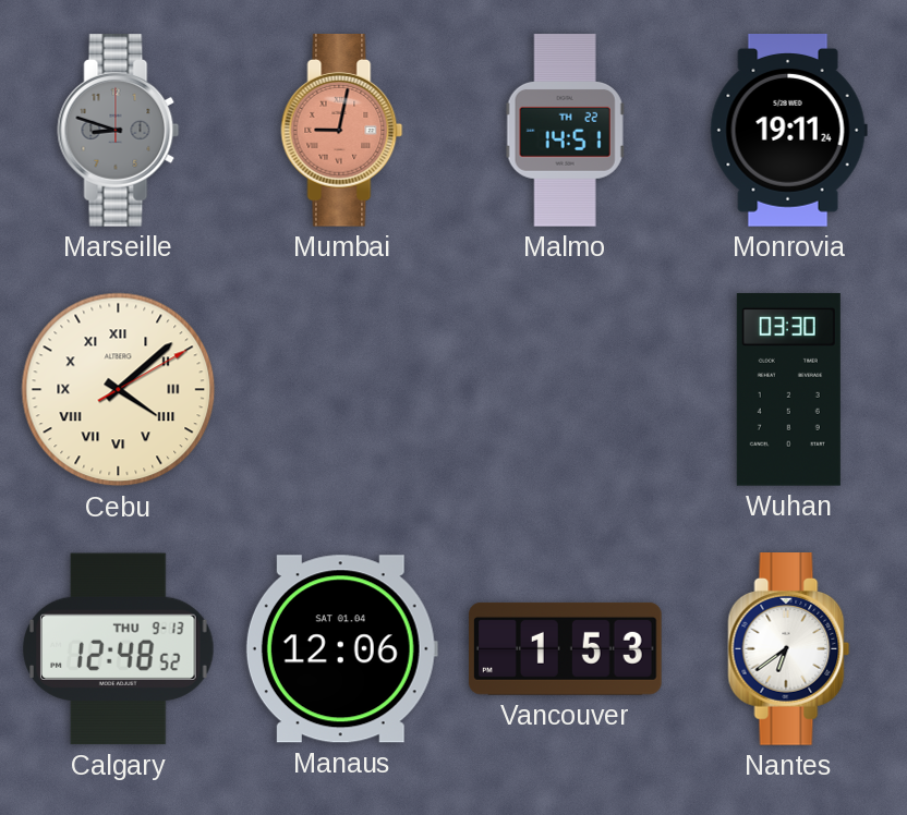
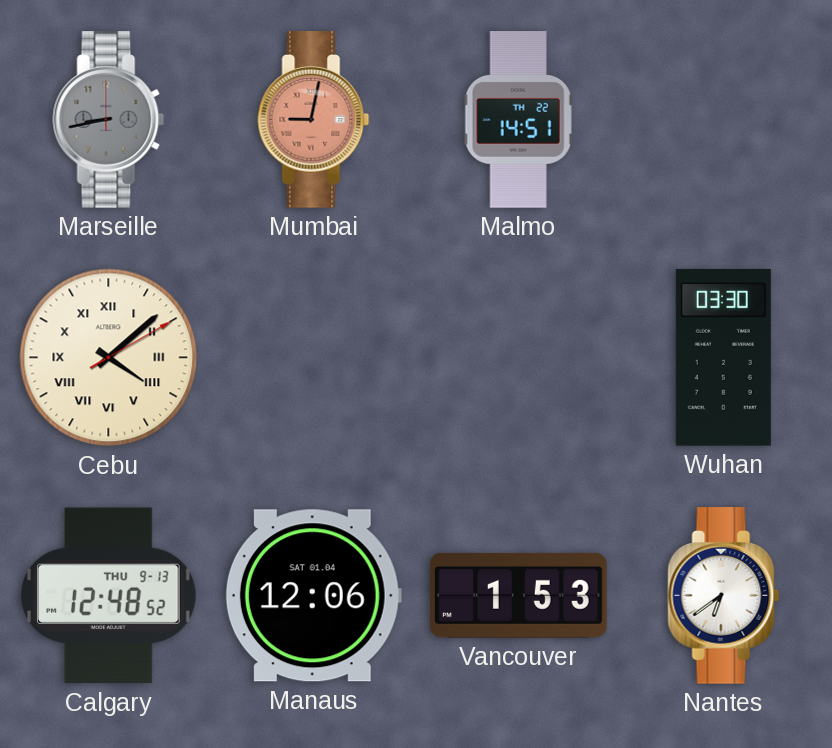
Marseille: 8:48 -> 8:43
Monrovia: 19:11 -> none
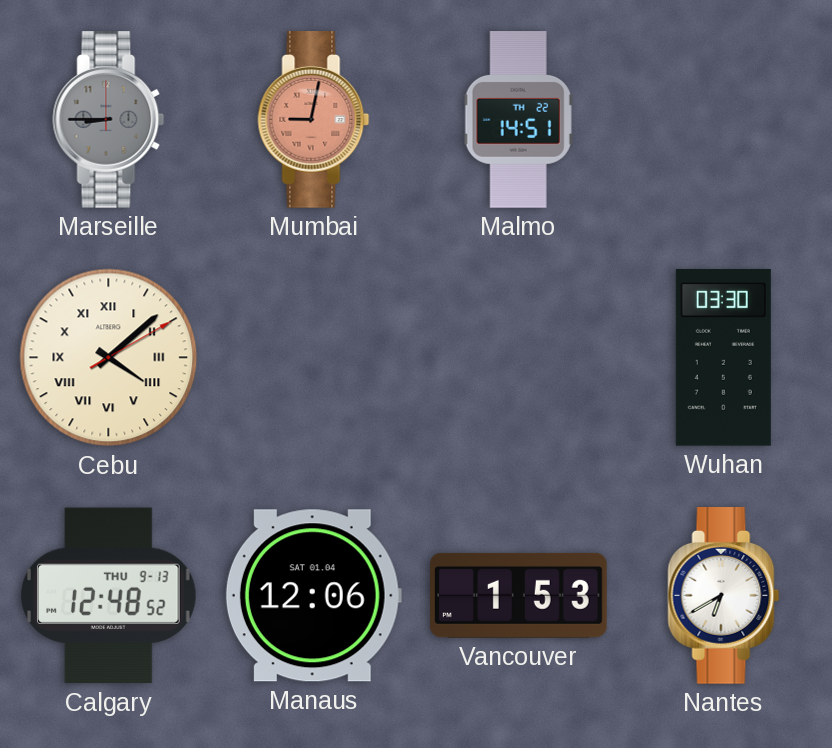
Marseille: 8:43 -> 8:45
Nantes: 6:39 -> 6:40
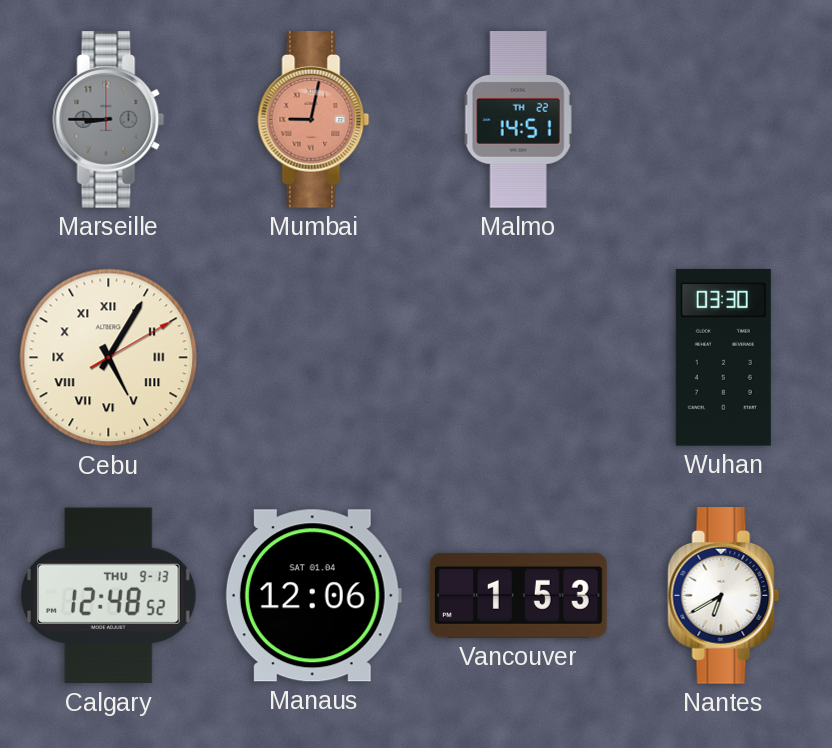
Cebu: 4:08 -> 5:05
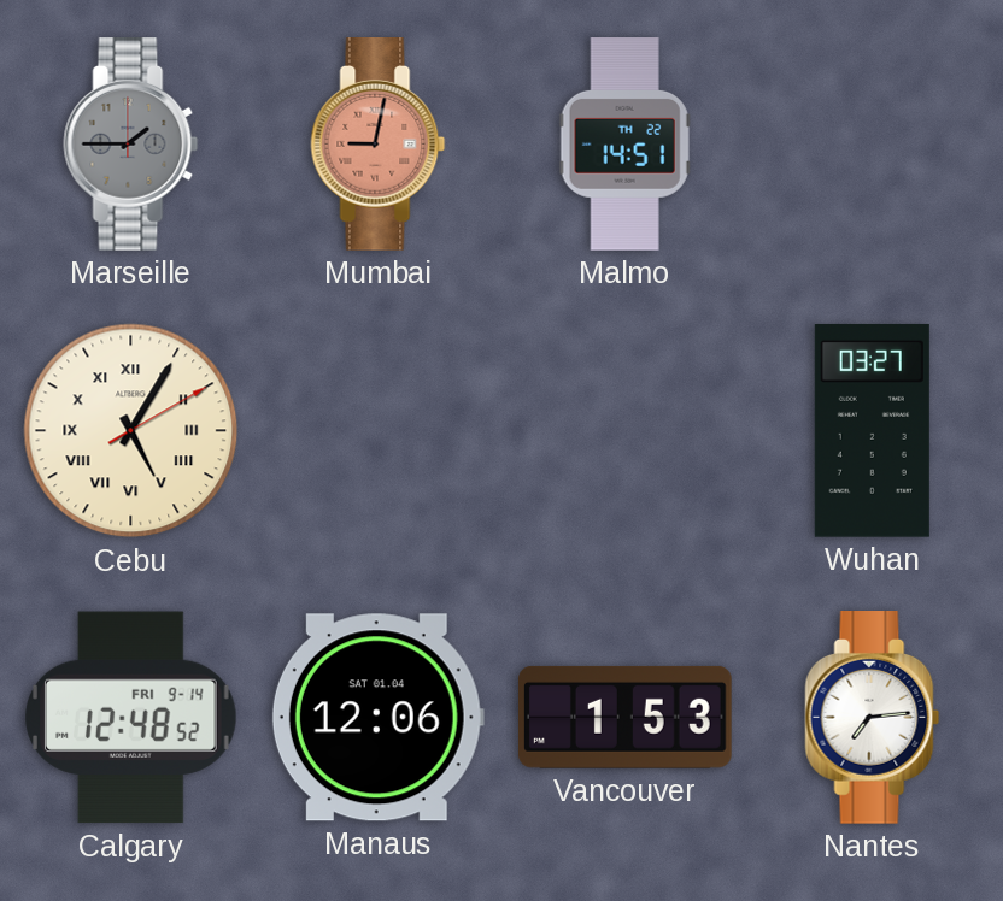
Marseille: 8:45 -> 1:45
Wuhan: 03:30 -> 03:27
Calgary date: THU 9-13 -> FRI 9-14
Nantes: 6:40 -> 7:14
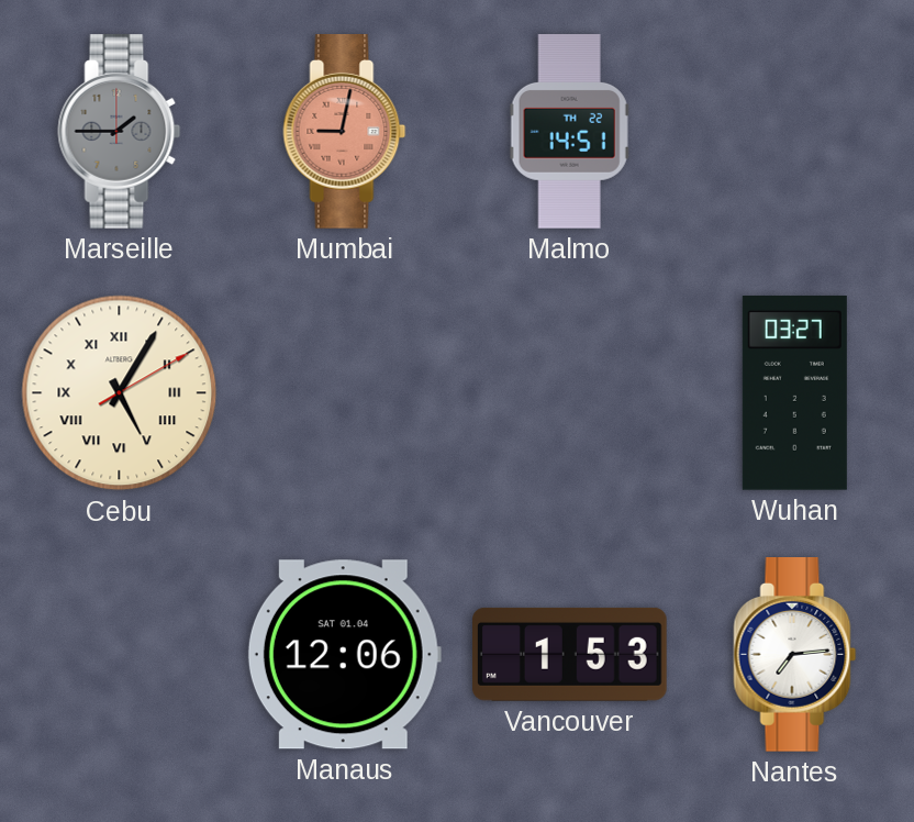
Calgary: 12:48 -> none
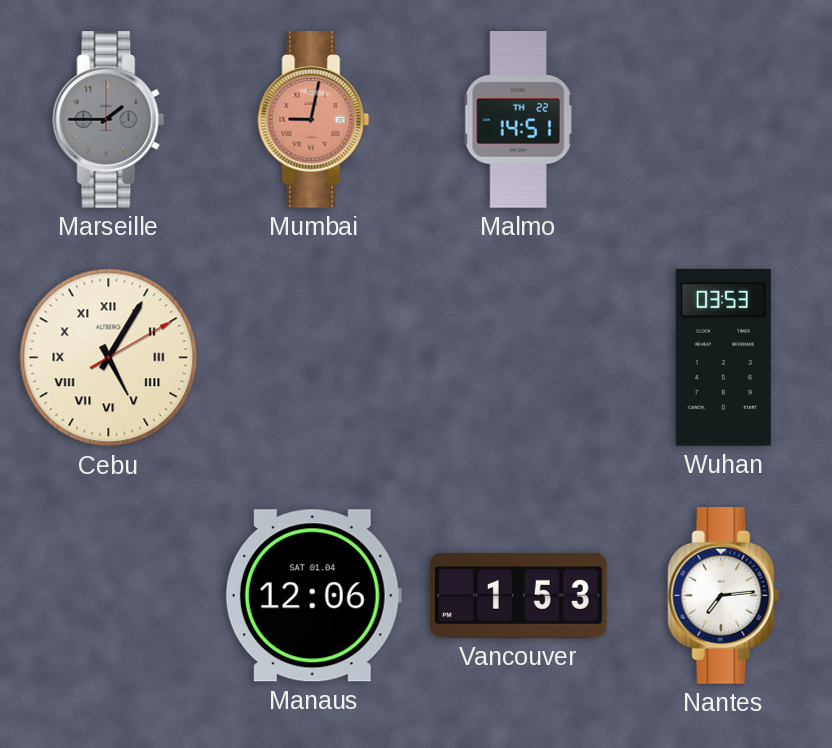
Wuhan: 03:27 -> 03:53
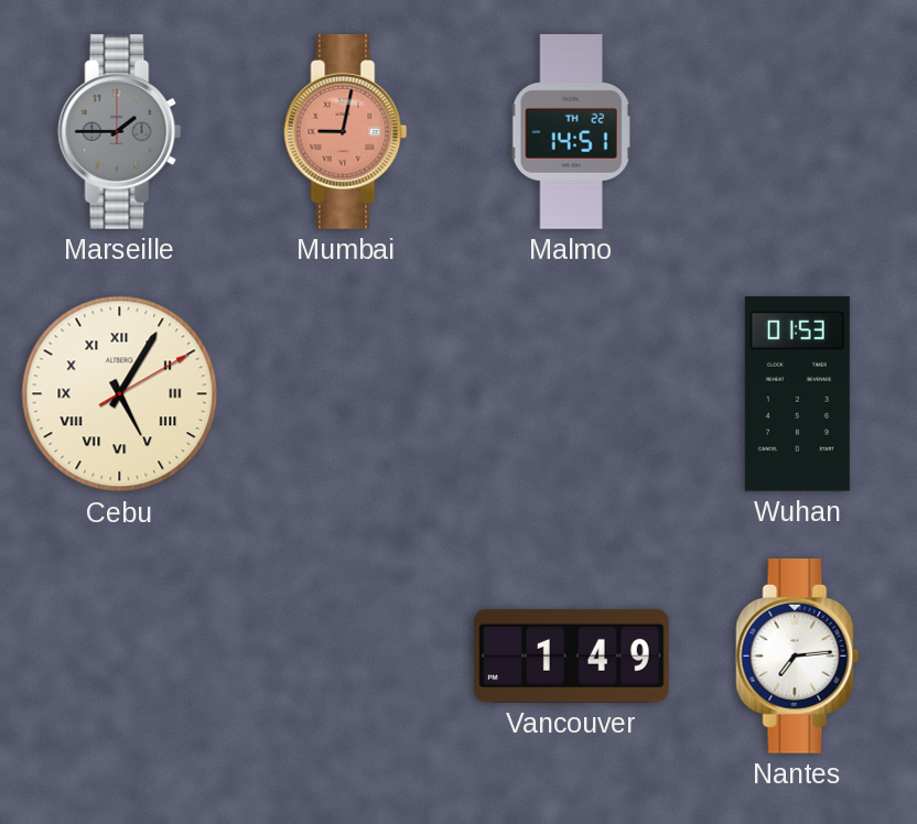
Wuhan: 03:53 -> 01:53
Manaus: 12:06 -> none
Vancouver: 1:53 -> 1:49
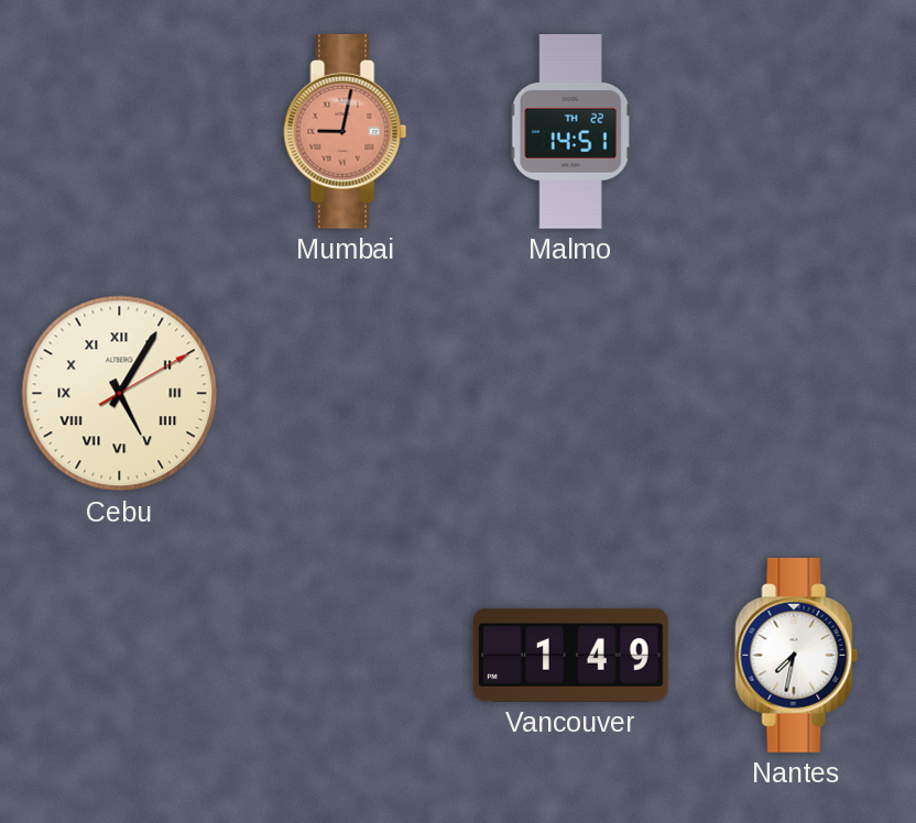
Marseille: 1:45 -> none
Wuhan: 01:53 -> none
Nantes: 7:14 -> 7:32
